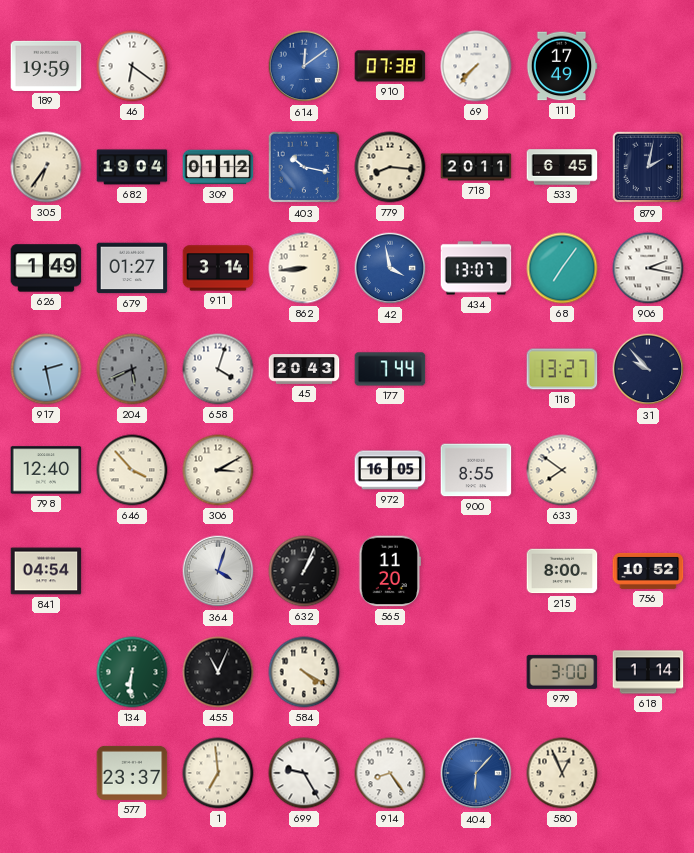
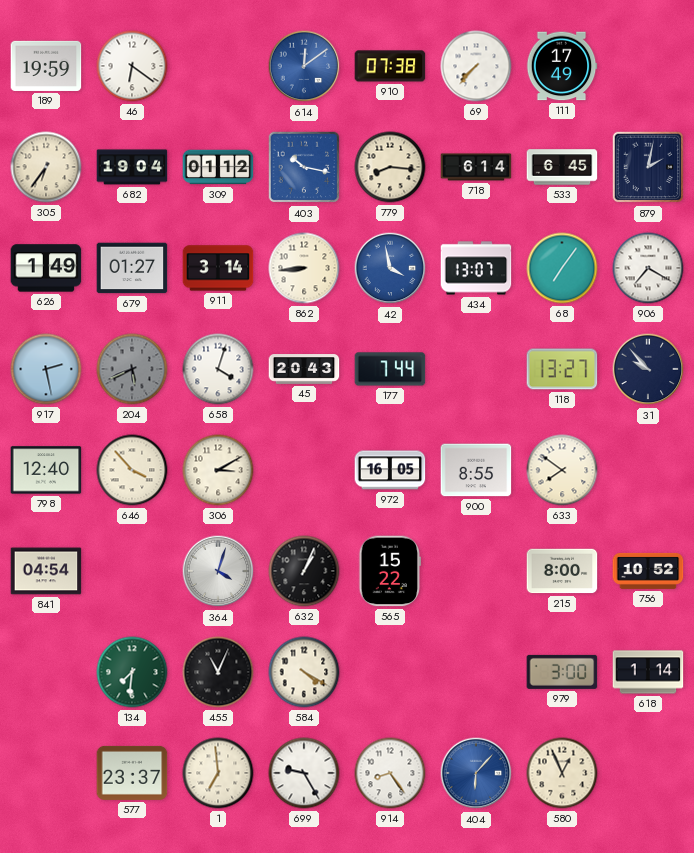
718: 20:11 -> 6:14
906: 2:17 -> 7:20
565: 11:20 -> 15:22
134: 6:31 -> 7:31
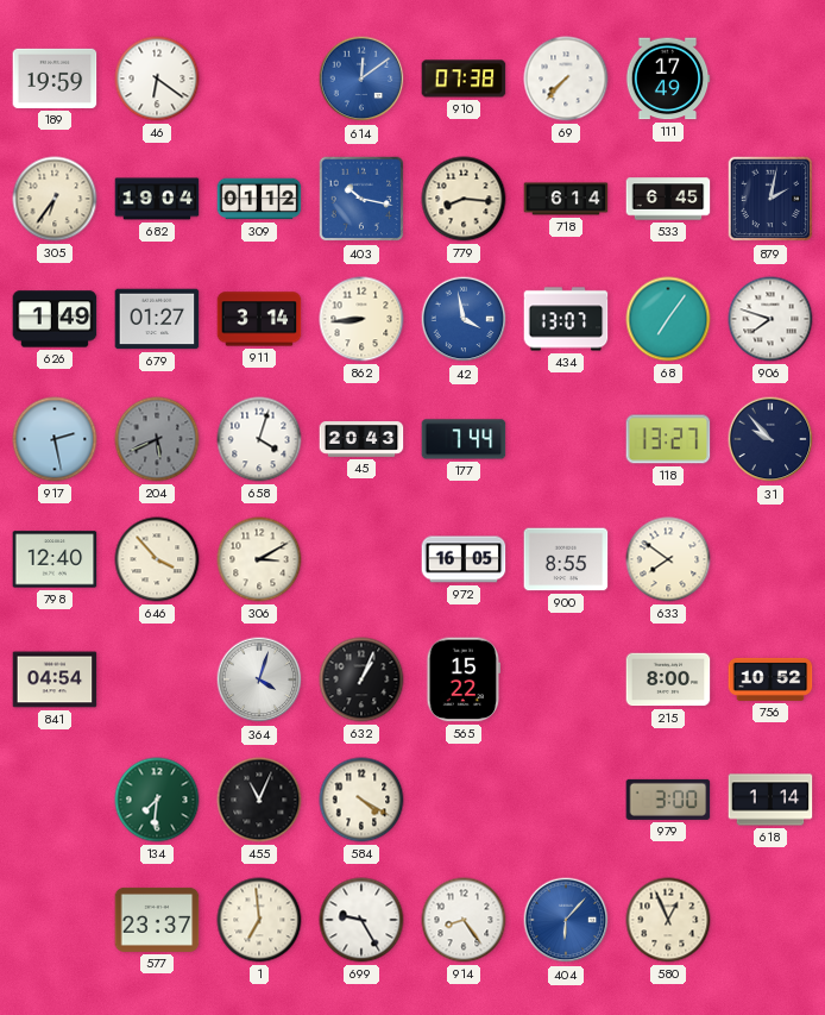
906: 7:20 -> 7:48
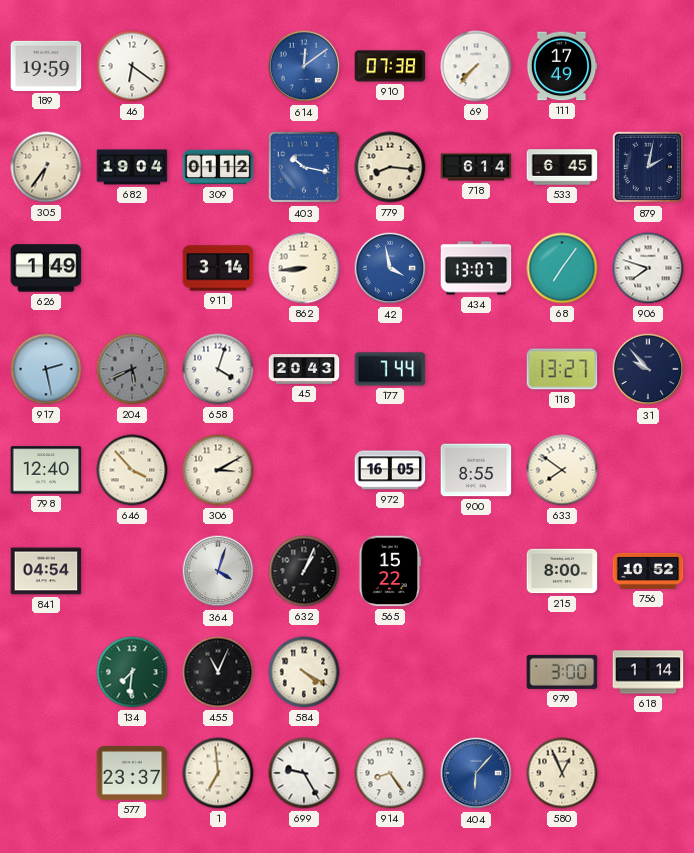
679: 01:27 -> none
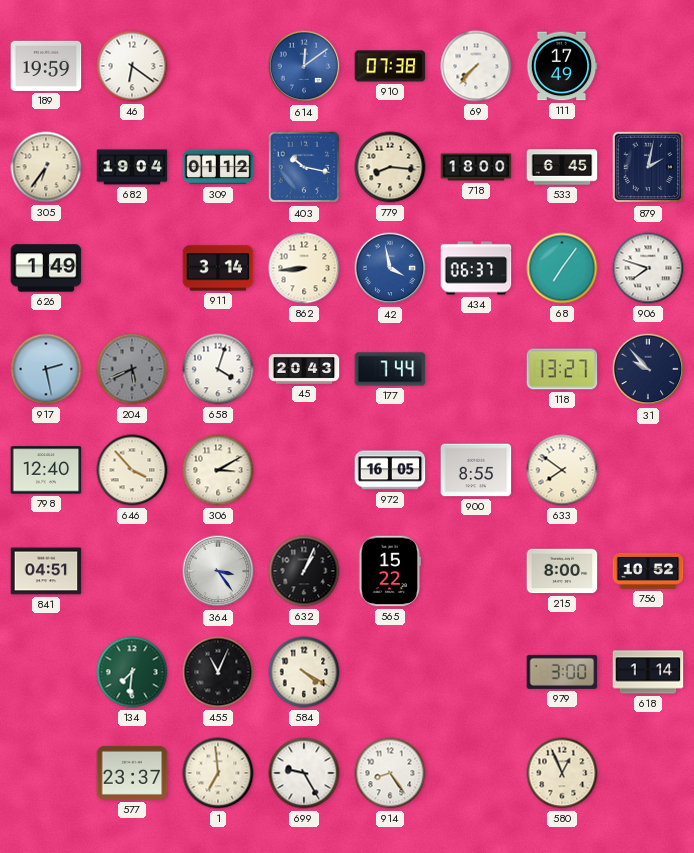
718: 6:14 -> 18:00
434: 13:07 -> 06:37
841: 04:54 -> 04:51
364: 4:03 -> 3:24
404: 6:07 -> none
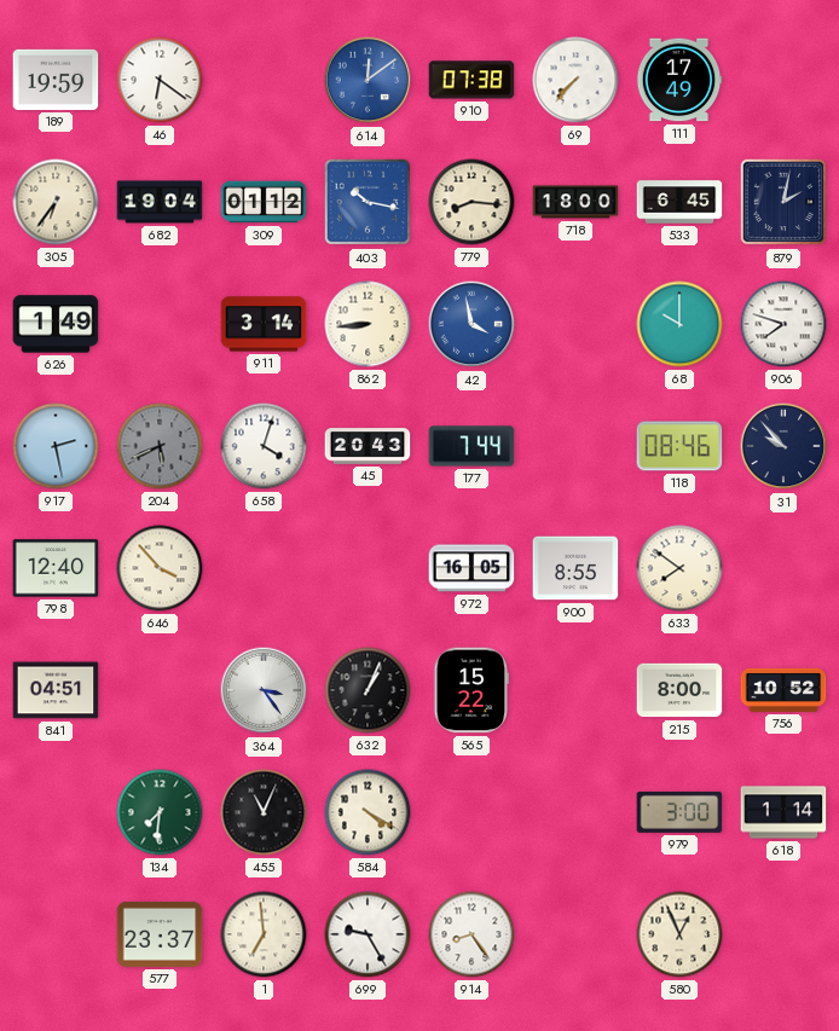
434: 06:37 -> none
68: 7:06 -> 10:00
118: 13:27 -> 08:46
306: 3:10 -> none
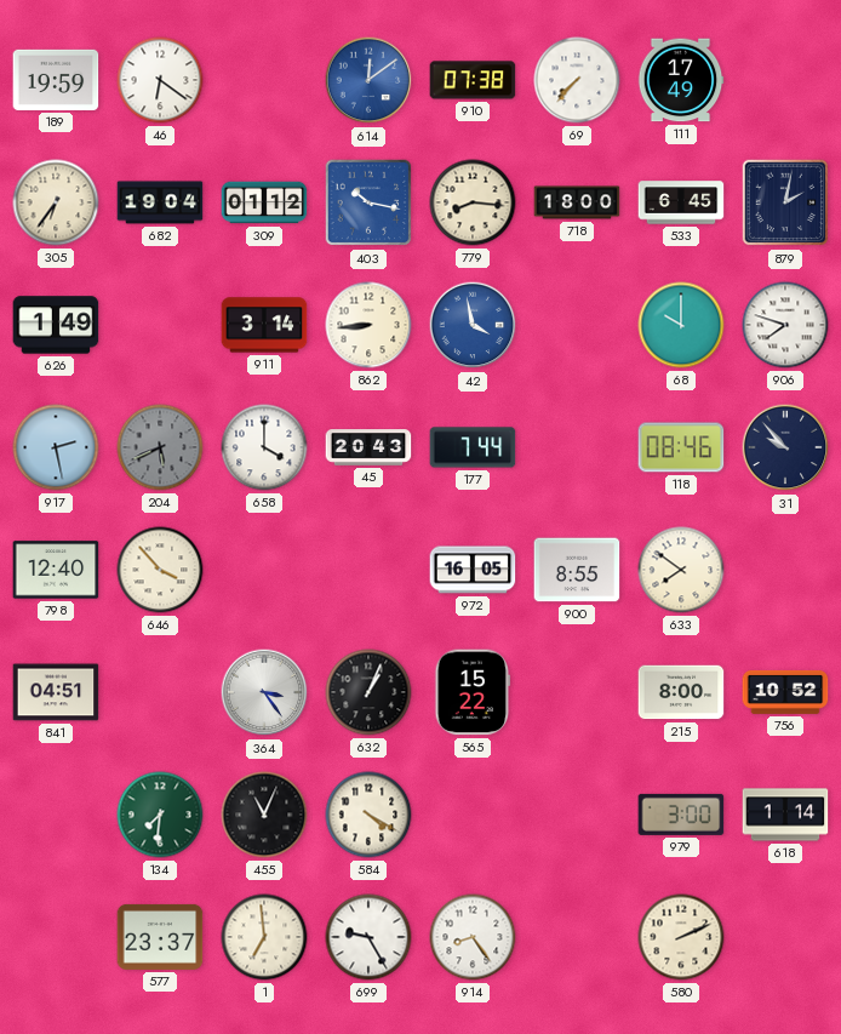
658: 4:03 -> 4:00
580: 12:56 -> 2:11
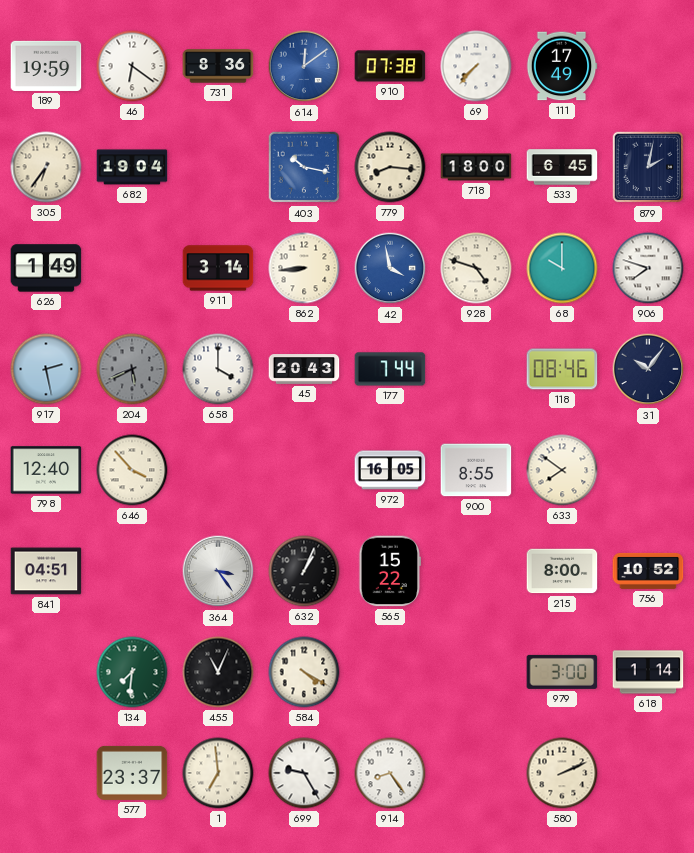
731: none -> 8:36
309: 01:12 -> none
928: none -> 4:48
31: 9:53 -> 10:06
